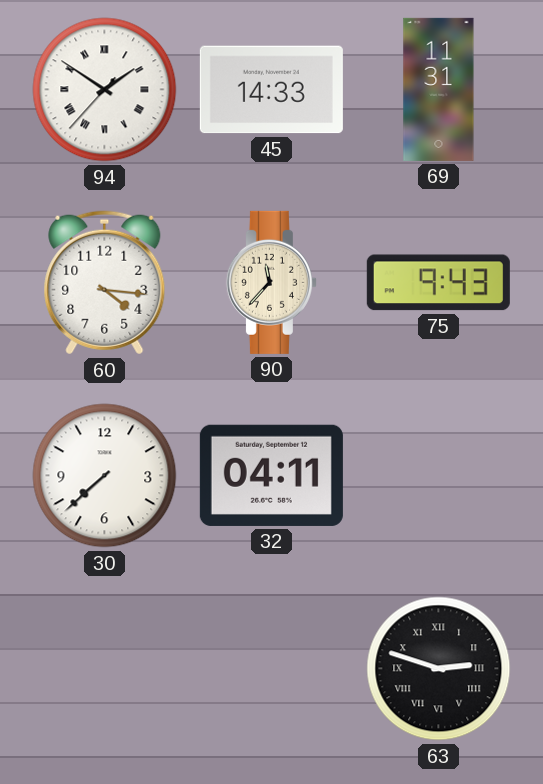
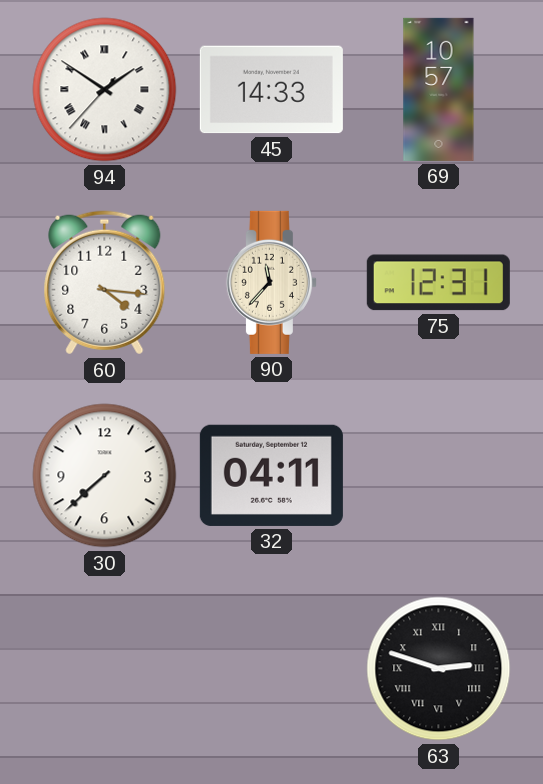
69: 11:31 -> 10:57
75: 9:43 -> 12:31
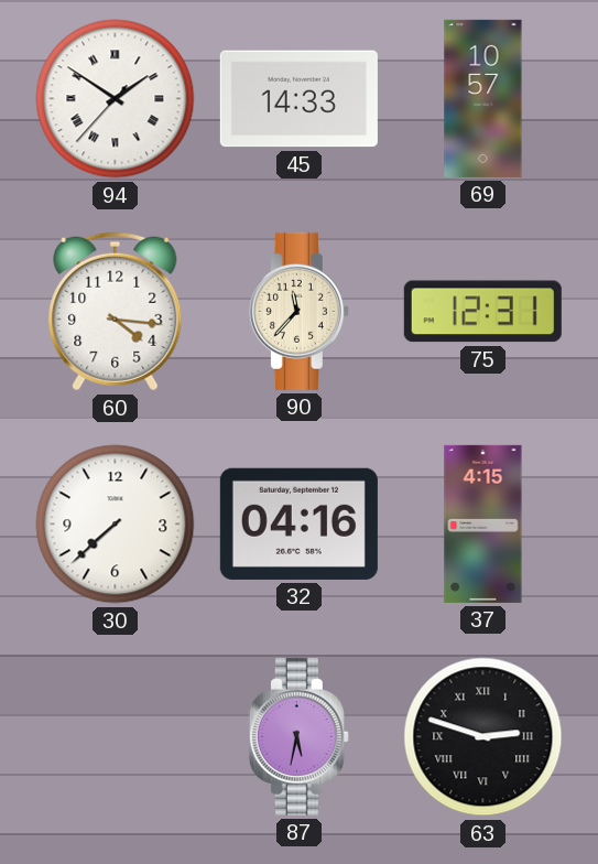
32: 04:11 -> 04:16
37: none -> 4:15
87: none -> 5:32
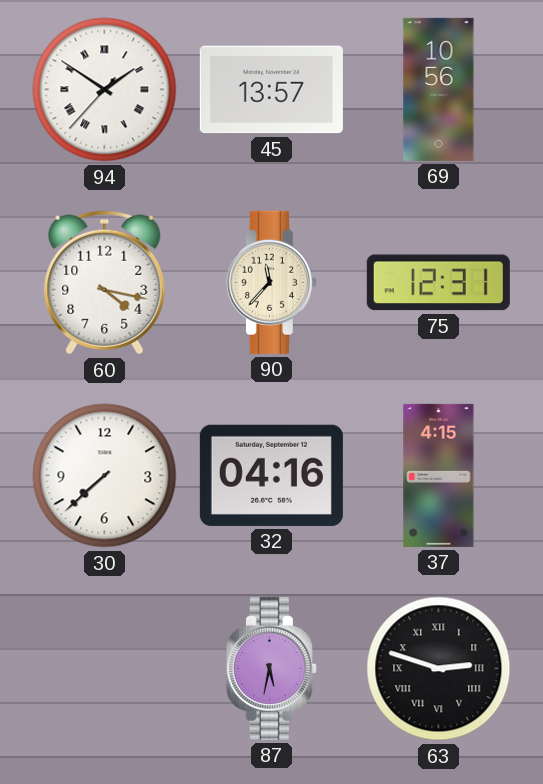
45: 14:33 -> 13:57
69: 10:57 -> 10:56
60: 4:16 -> 4:17
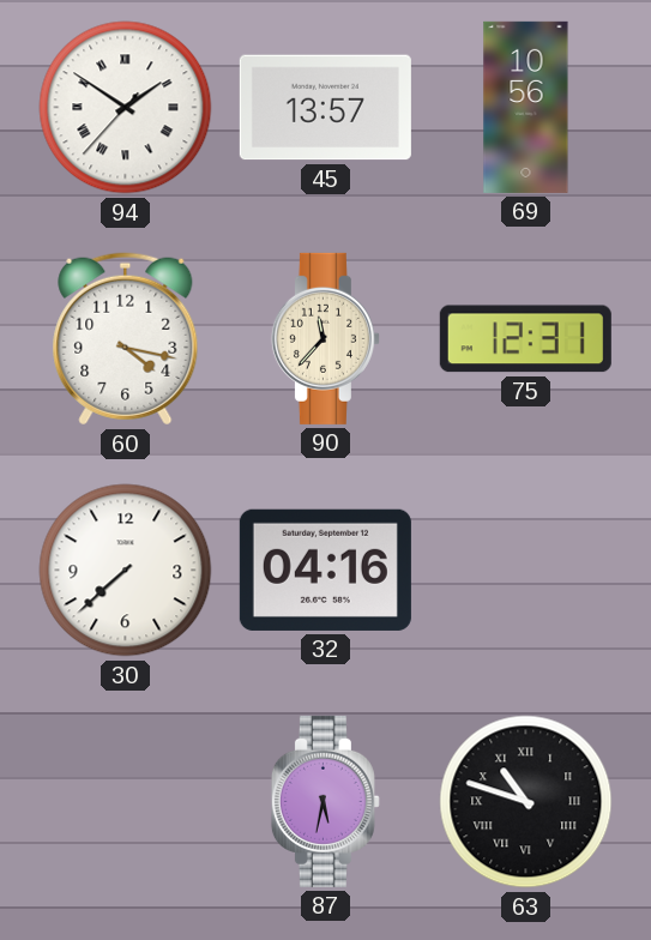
37: 4:15 -> none
63: 2:48 -> 10:48
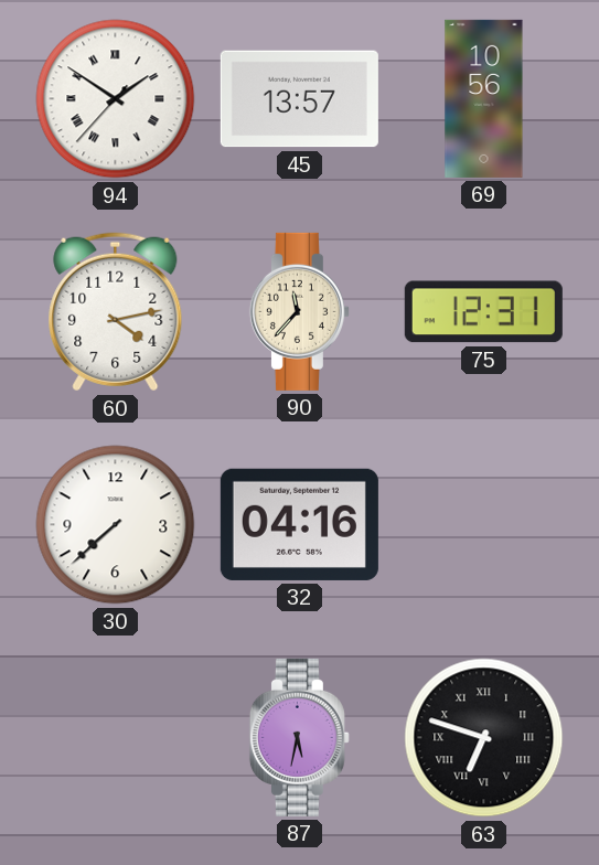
60: 4:17 -> 4:13
63: 10:48 -> 6:48
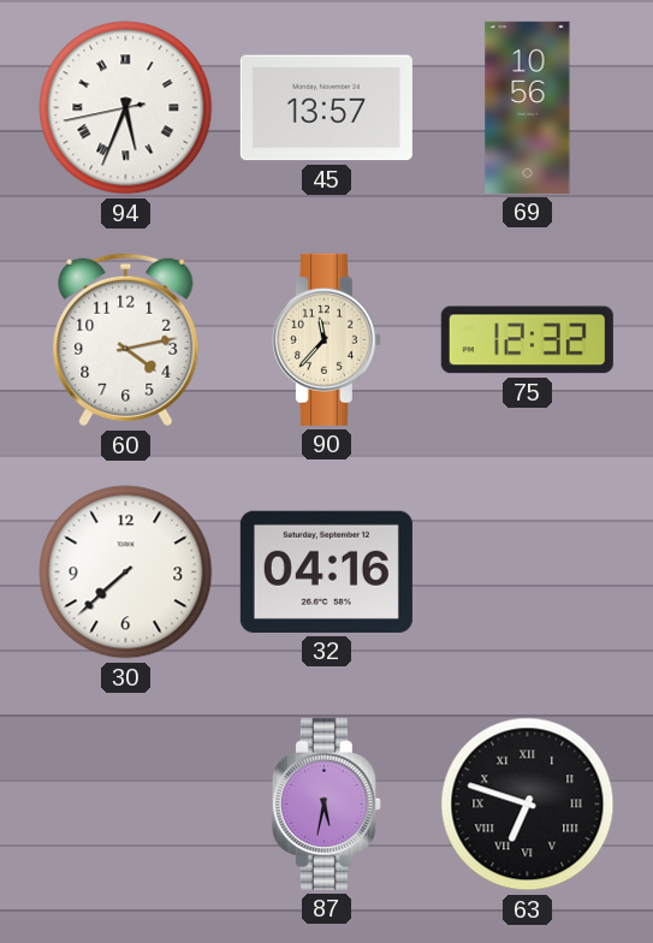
94: 1:50 -> 5:33
75: 12:31 -> 12:32
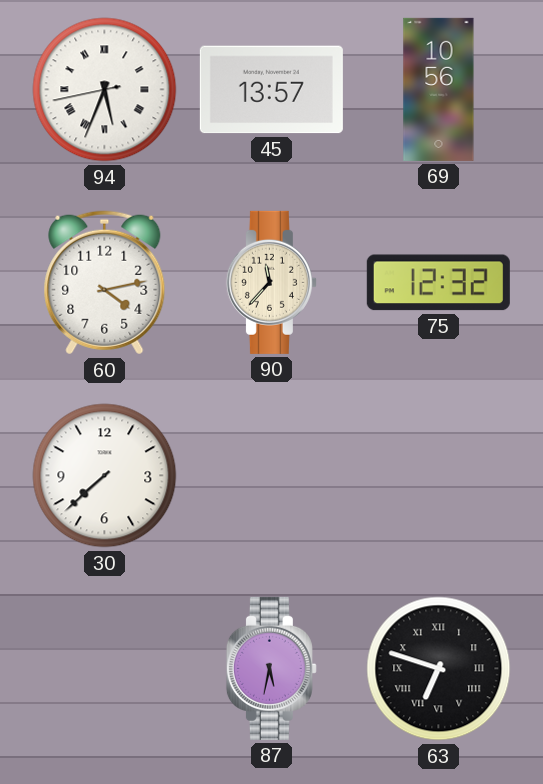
32: 04:16 -> none
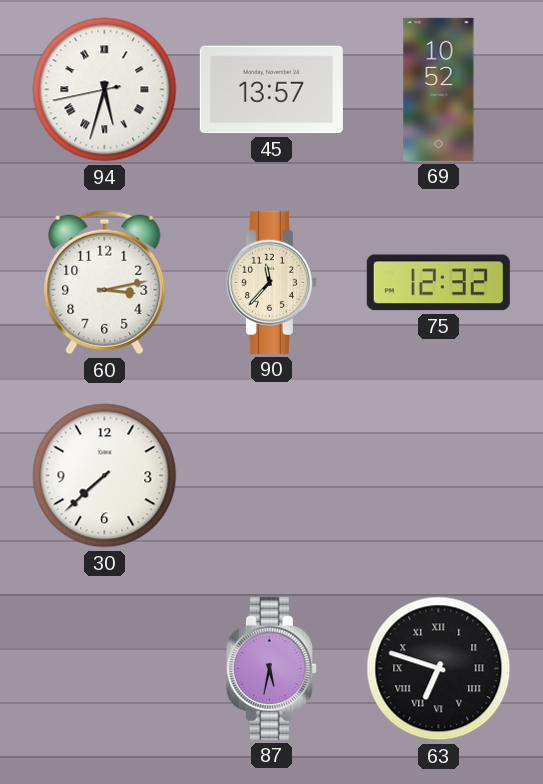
94: 5:33 -> 5:32
69: 10:56 -> 10:52
60: 4:13 -> 3:13
